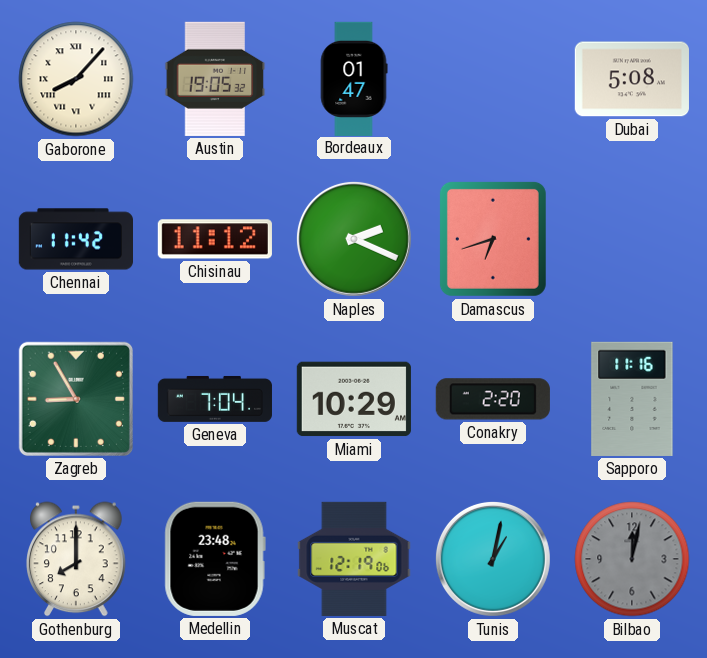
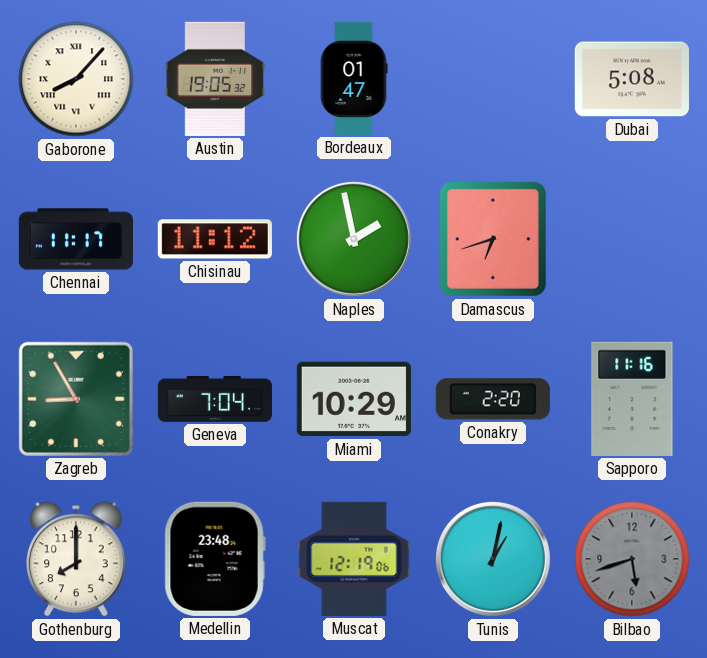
Chennai: 11:42 -> 11:17
Naples: 2:19 -> 1:58
Bilbao: 12:02 -> 5:42
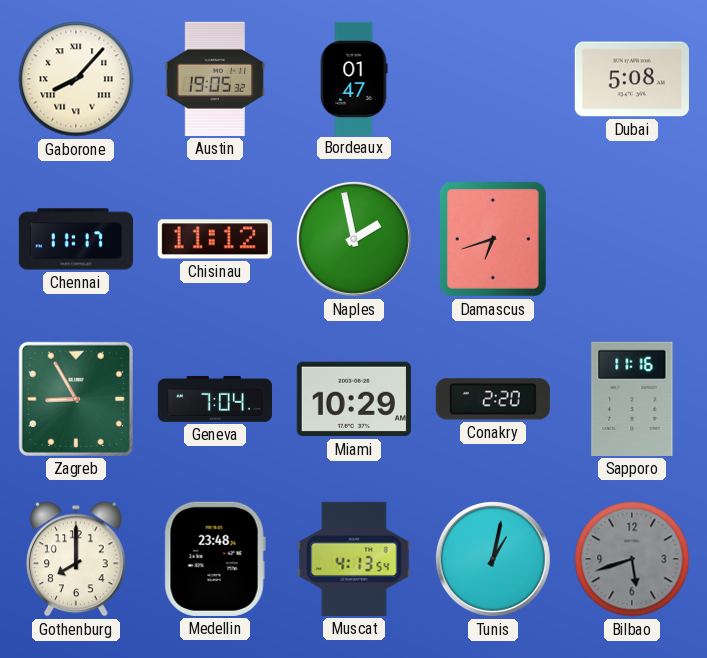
Muscat: 12:19 -> 4:13
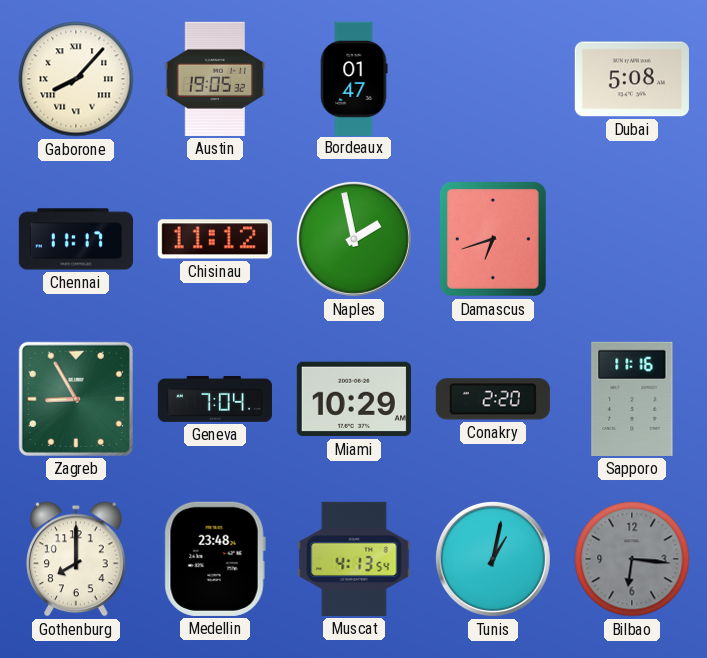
Bilbao: 5:42 -> 6:16
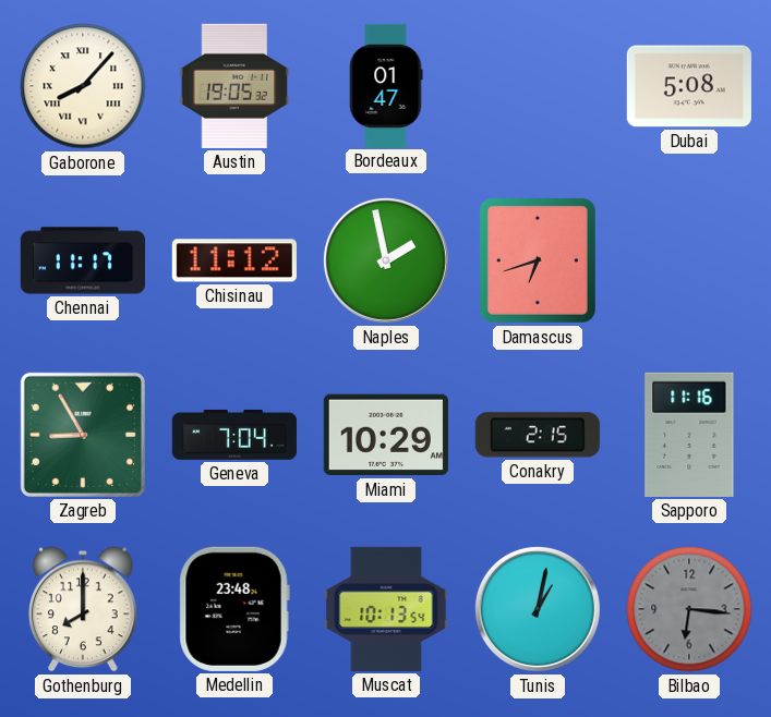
Conakry: 2:20 -> 2:15
Muscat: 4:13 -> 10:13
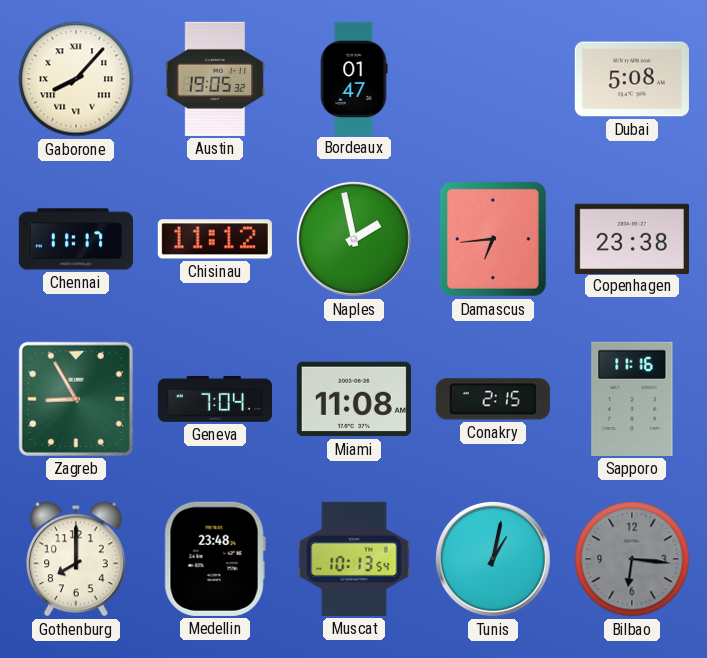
Damascus: 6:42 -> 6:44
Copenhagen: none -> 23:38
Miami: 10:29 -> 11:08
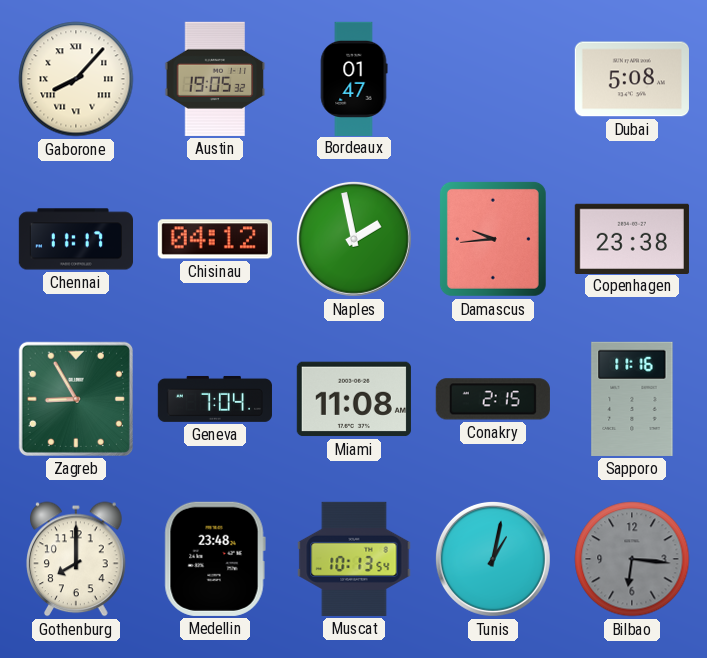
Chisinau: 11:12 -> 04:12
Damascus: 6:44 -> 9:44
